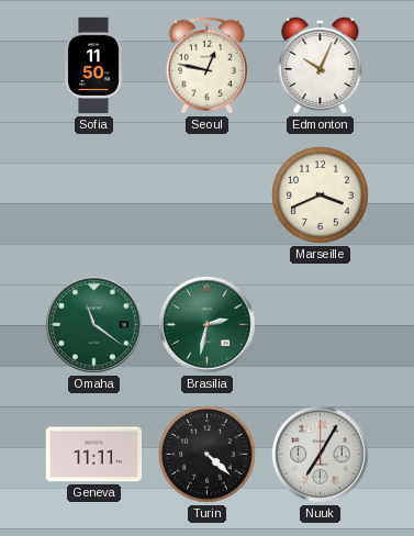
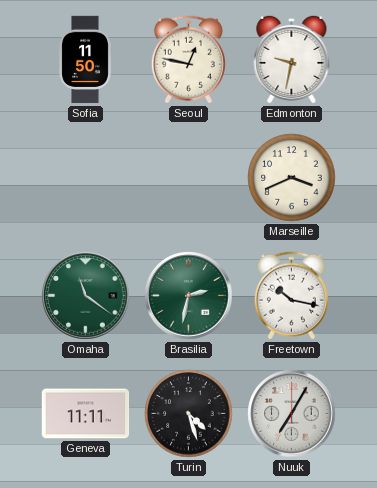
Edmonton: 10:04 -> 9:32
Freetown: none -> 10:17
Turin: 4:22 -> 4:27
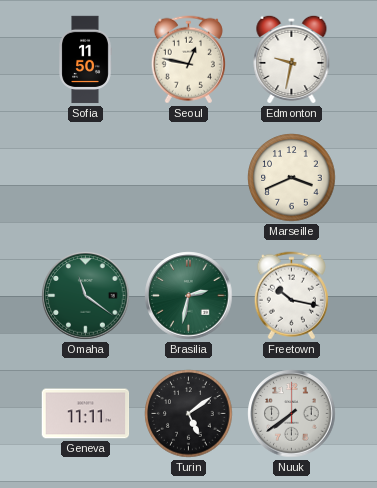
Turin: 4:27 -> 5:09
Nuuk: 7:05 -> 7:39
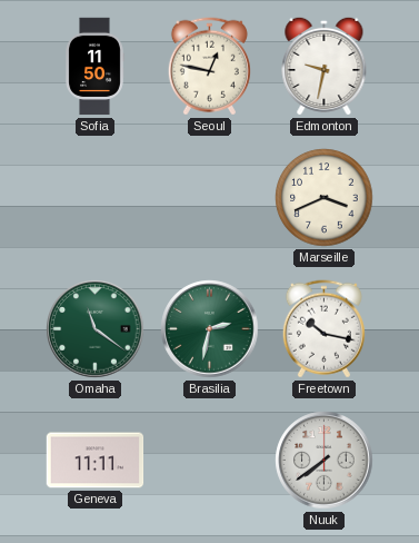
Turin: 5:09 -> none
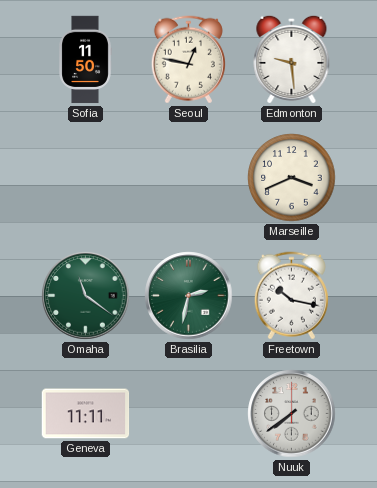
Edmonton: 9:32 -> 9:29
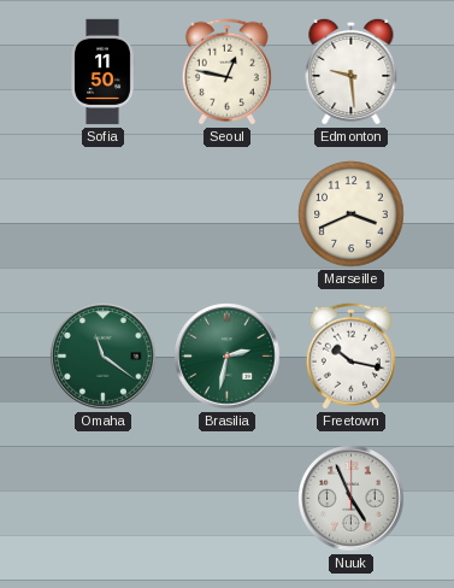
Geneva: 11:11 -> none
Nuuk: 7:39 -> 4:56
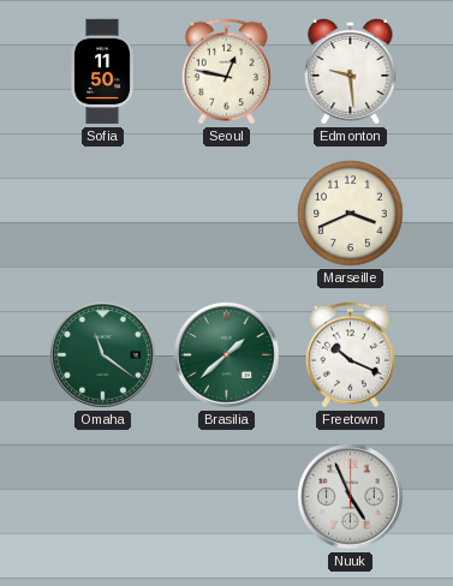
Brasilia: 2:32 -> 1:38
Freetown: 10:17 -> 10:19
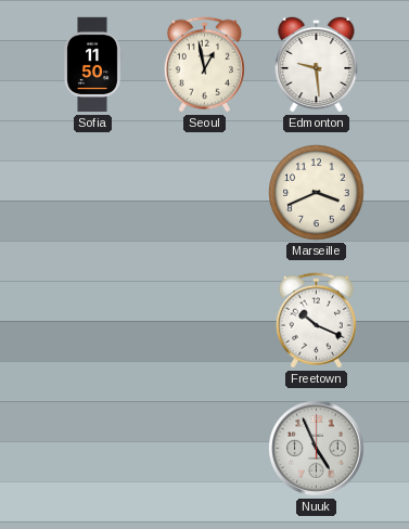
Seoul: 12:47 -> 12:58
Omaha: 11:21 -> none
Brasilia: 1:38 -> none
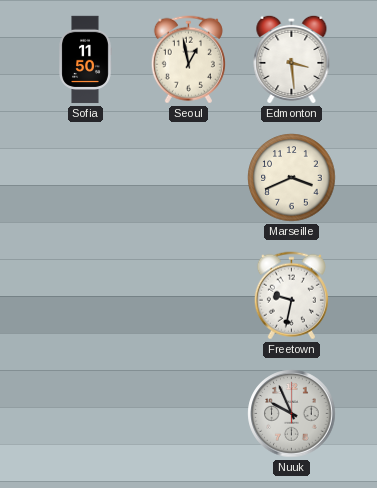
Edmonton: 9:29 -> 3:29
Freetown: 10:19 -> 9:32
Nuuk: 4:56 -> 9:56
